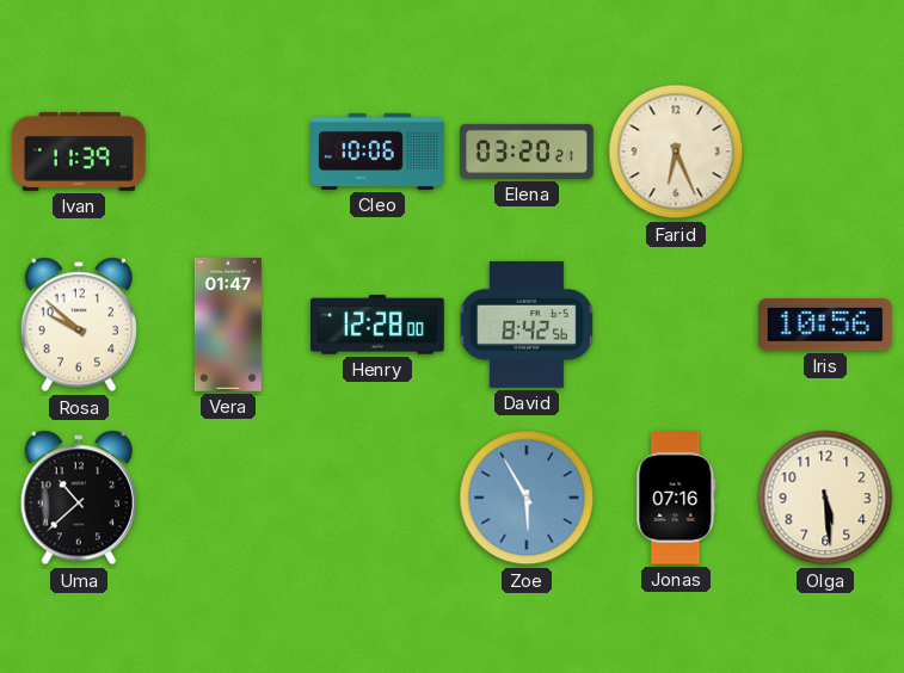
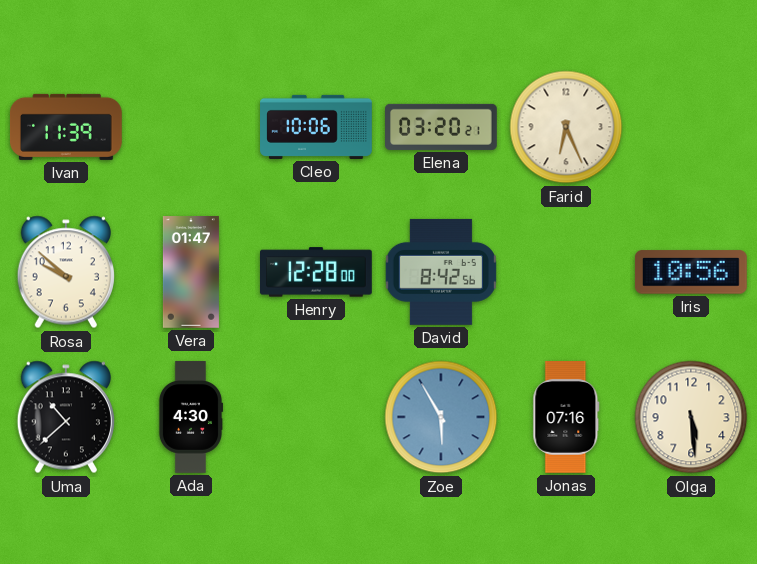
Ada: none -> 4:30
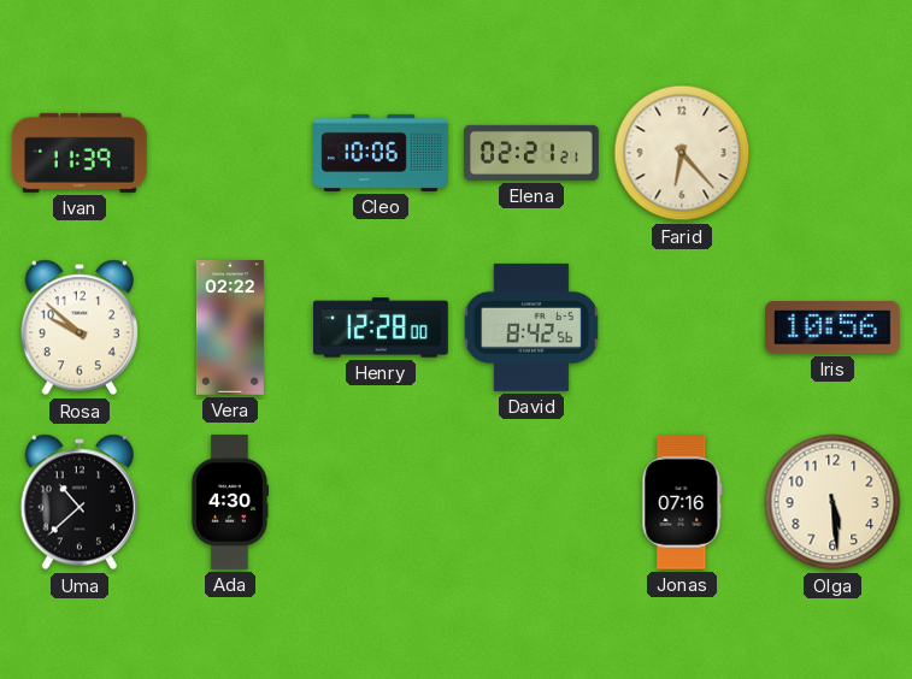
Elena: 03:20 -> 02:21
Farid: 6:26 -> 6:23
Vera: 01:47 -> 02:22
Zoe: 5:55 -> none
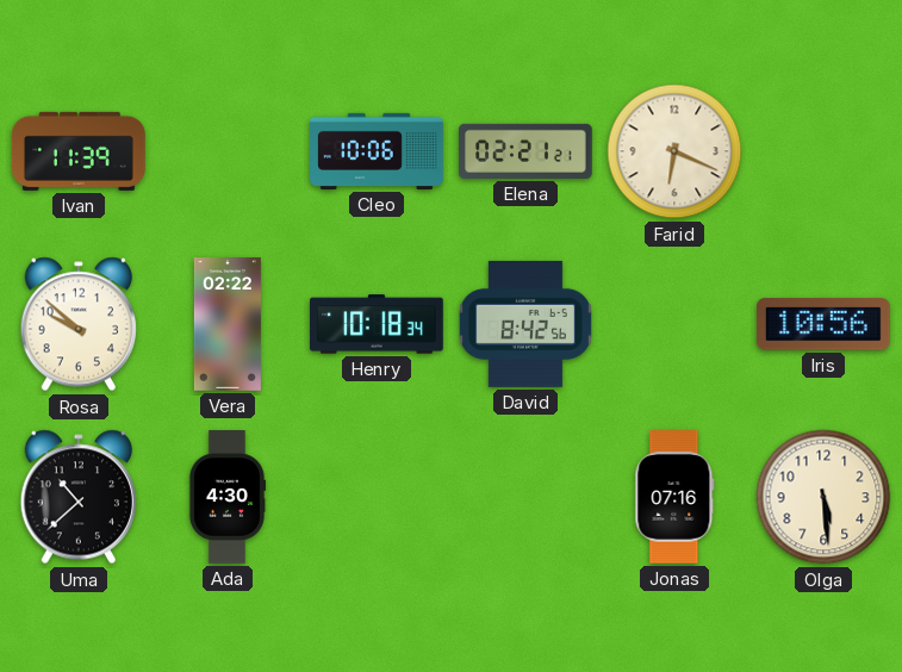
Farid: 6:23 -> 6:19
Henry: 12:28 -> 10:18
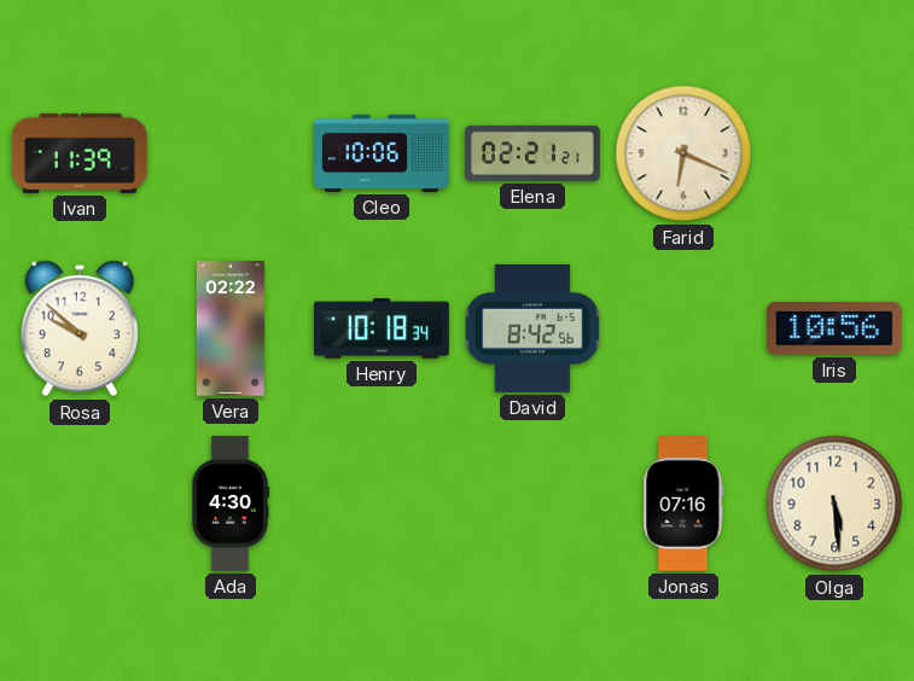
Uma: 10:38 -> none
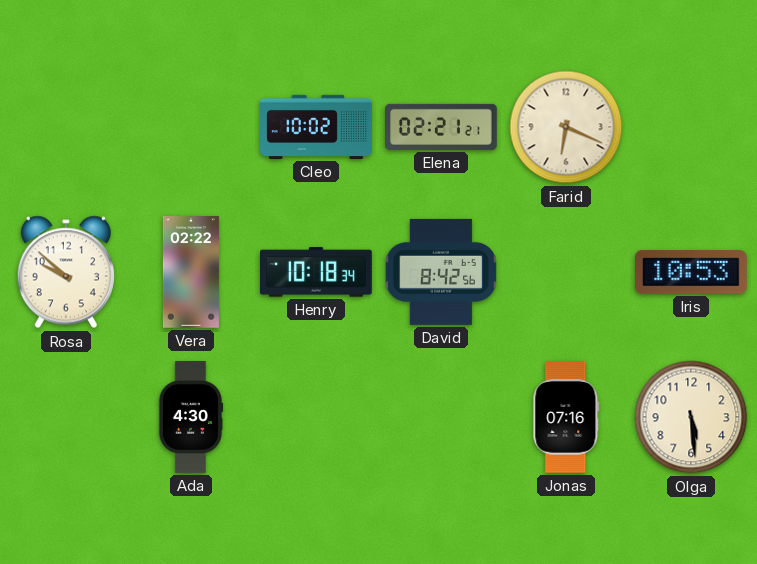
Ivan: 11:39 -> none
Cleo: 10:06 -> 10:02
Iris: 10:56 -> 10:53
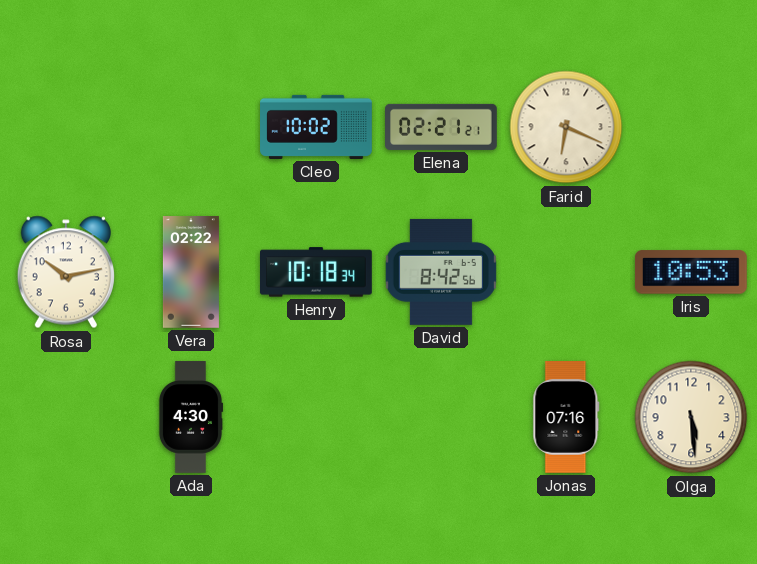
Rosa: 9:52 -> 10:13
